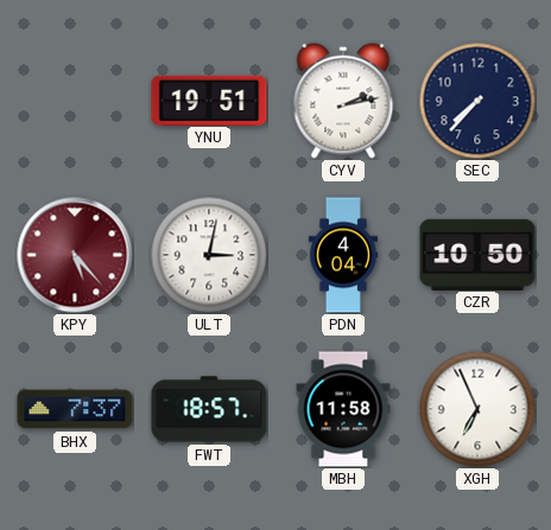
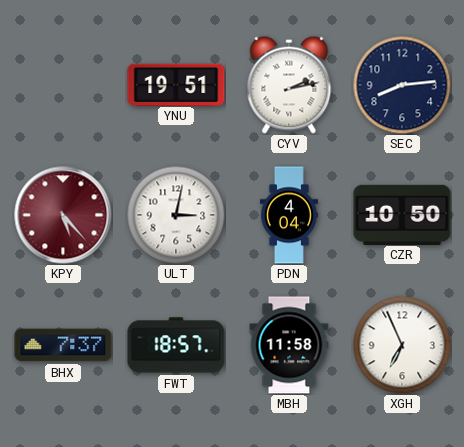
SEC: 7:37 -> 8:14
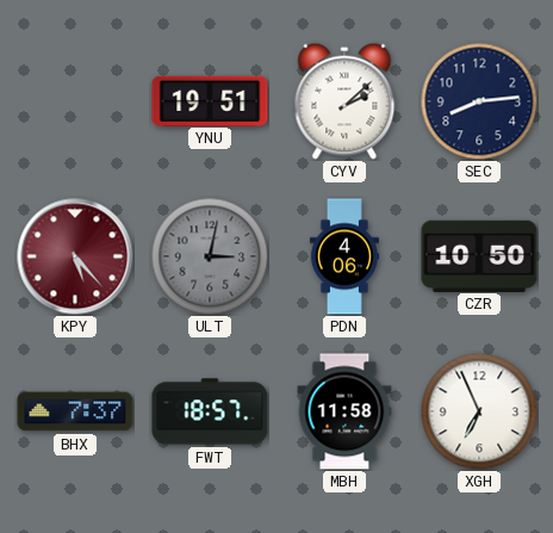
CYV: 2:13 -> 2:08
ULT dial: white -> grey
PDN: 4:04 -> 4:06
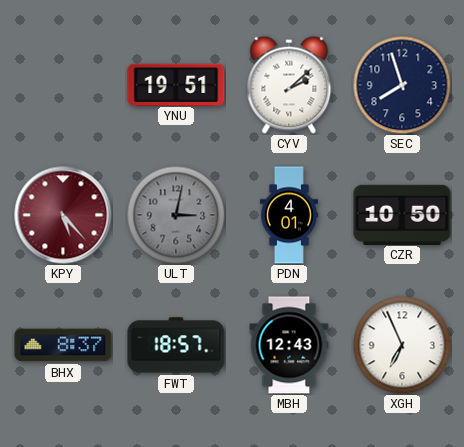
SEC: 8:14 -> 7:57
PDN: 4:06 -> 4:01
BHX: 7:37 -> 8:37
MBH: 11:58 -> 12:43
